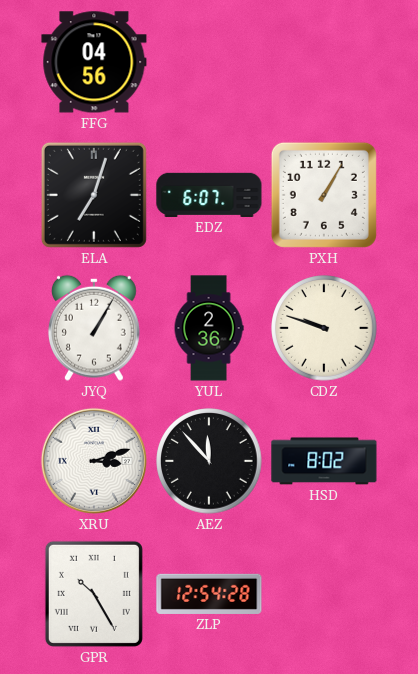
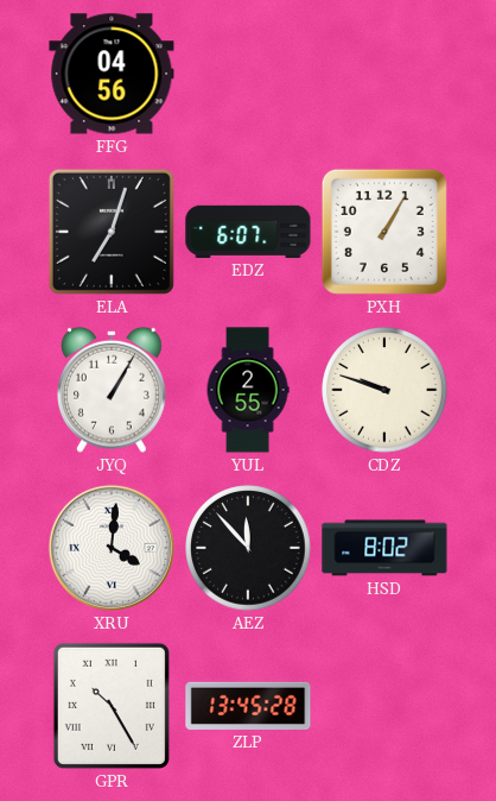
YUL: 2:36 -> 2:55
XRU: 3:12 -> 4:01
ZLP: 12:54 -> 13:45
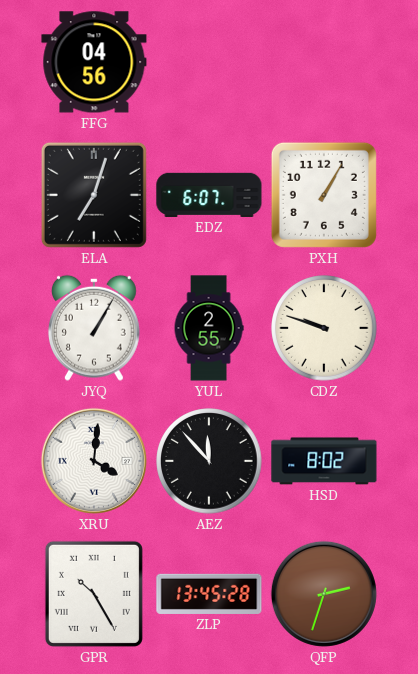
QFP: none -> 2:33
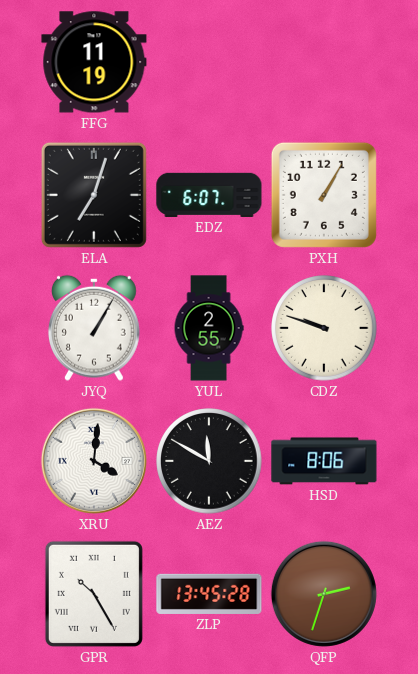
FFG: 04:56 -> 11:19
AEZ: 11:53 -> 11:50
HSD: 8:02 -> 8:06
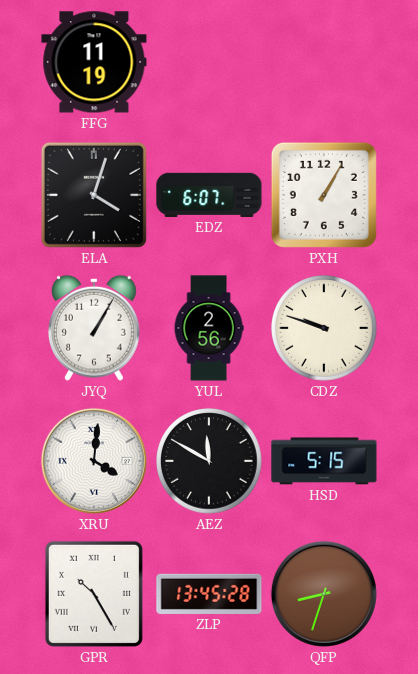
ELA: 7:03 -> 4:03
YUL: 2:55 -> 2:56
HSD: 8:06 -> 5:15
QFP: 2:33 -> 8:33
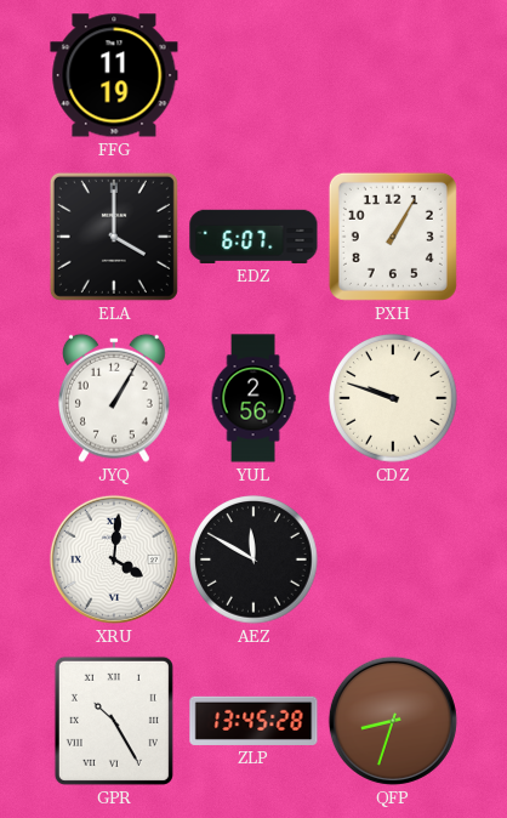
ELA: 4:03 -> 4:00
HSD: 5:15 -> none
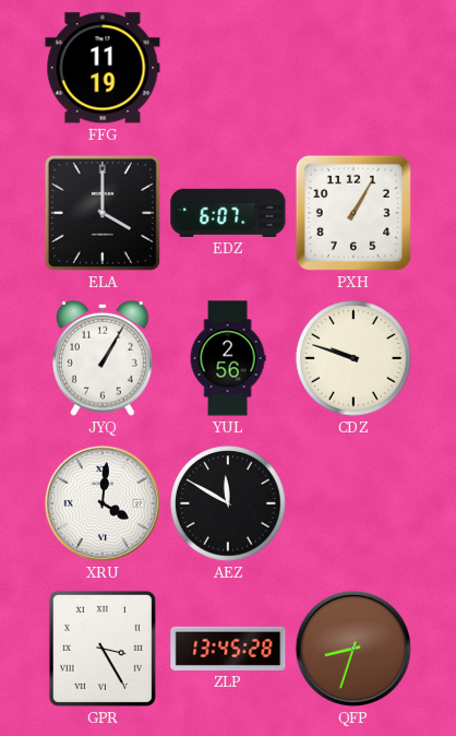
GPR: 10:25 -> 3:25
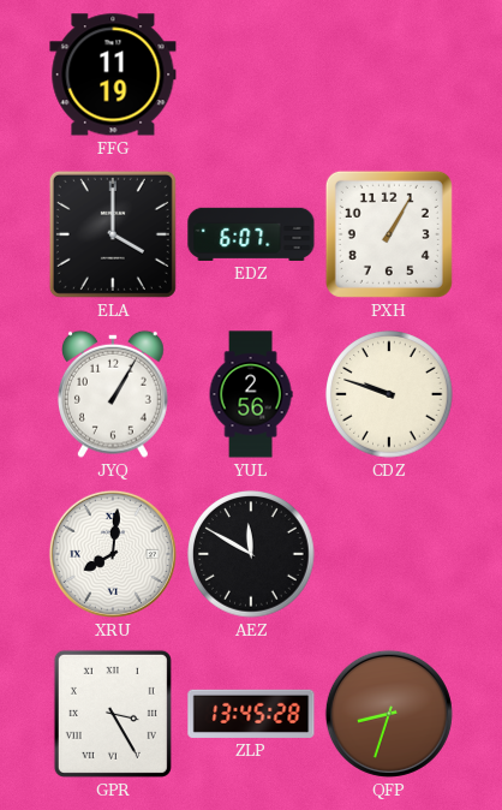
XRU: 4:01 -> 8:01
